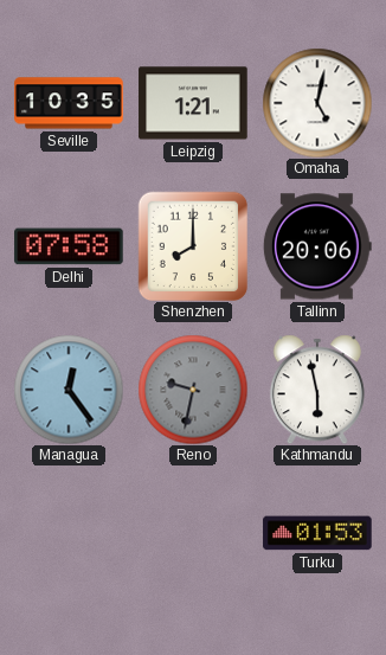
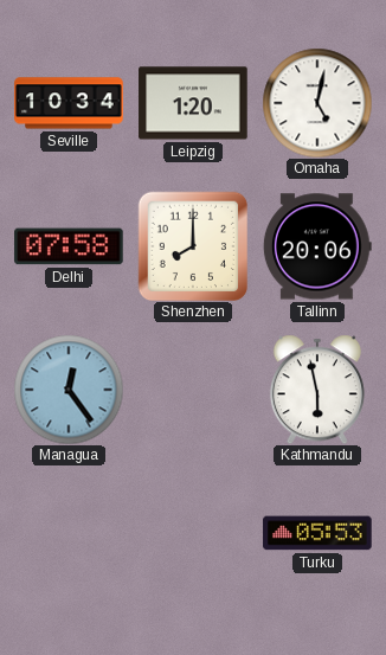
Seville: 10:35 -> 10:34
Leipzig: 1:21 -> 1:20
Reno: 9:32 -> none
Turku: 01:53 -> 05:53
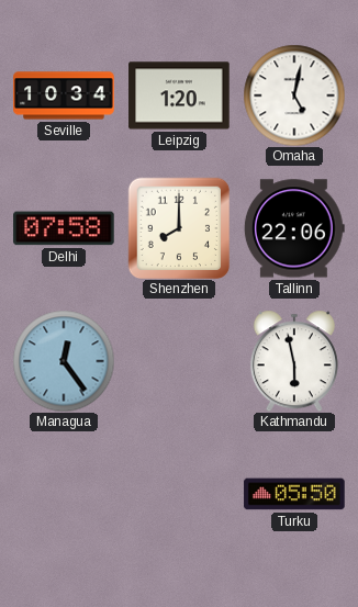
Tallinn: 20:06 -> 22:06
Turku: 05:53 -> 05:50
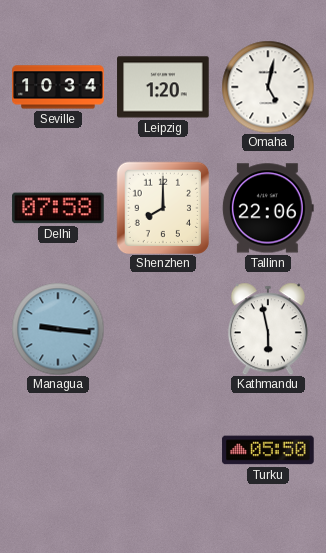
Managua: 12:24 -> 9:16
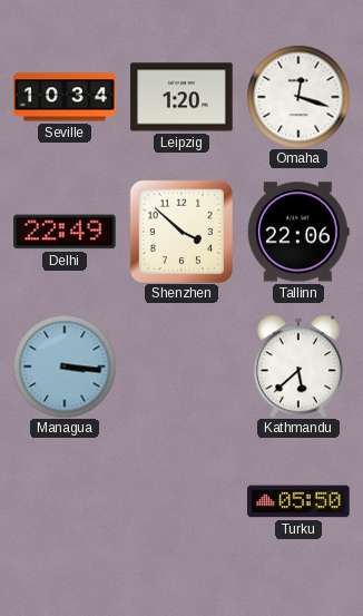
Omaha: 5:02 -> 12:18
Delhi: 07:58 -> 22:49
Shenzhen: 8:00 -> 3:52
Managua: 9:16 -> 3:16
Kathmandu: 5:58 -> 5:38
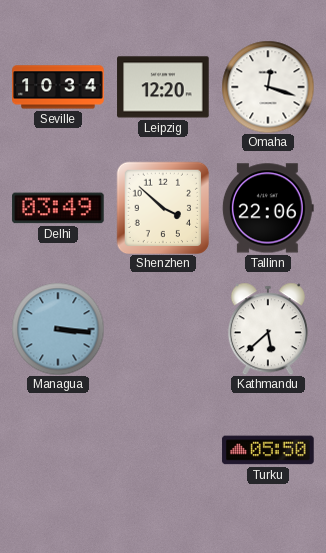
Leipzig: 1:20 -> 12:20
Delhi: 22:49 -> 03:49
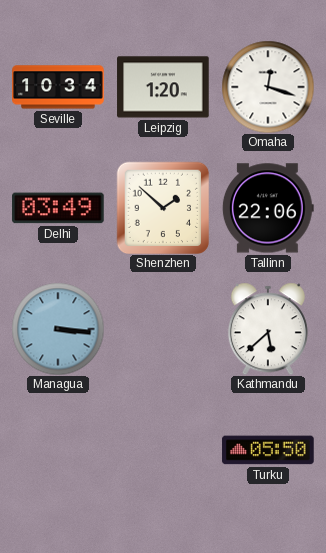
Leipzig: 12:20 -> 1:20
Shenzhen: 3:52 -> 1:52
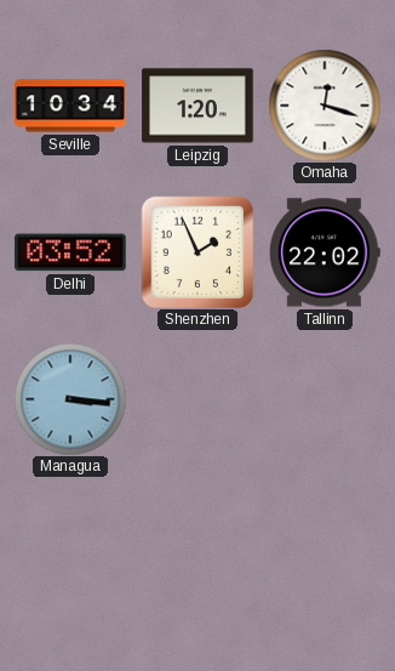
Delhi: 03:49 -> 03:52
Shenzhen: 1:52 -> 1:56
Tallinn: 22:06 -> 22:02
Kathmandu: 5:38 -> none
Turku: 05:50 -> none
